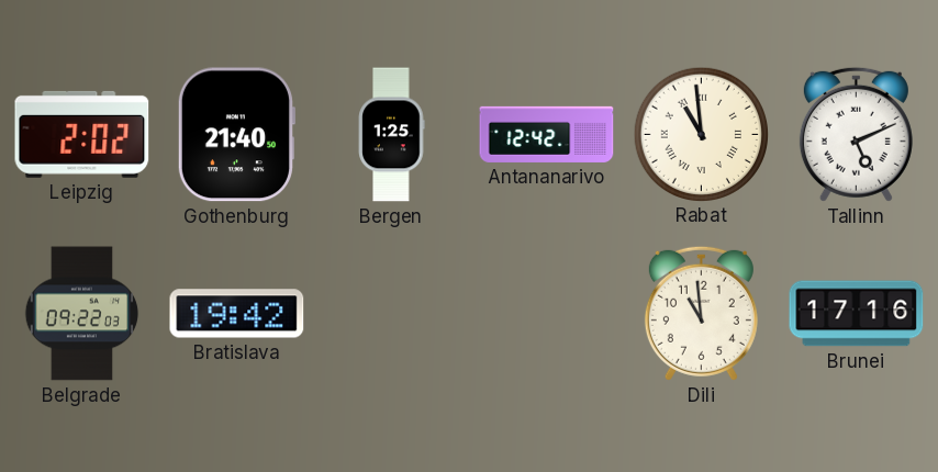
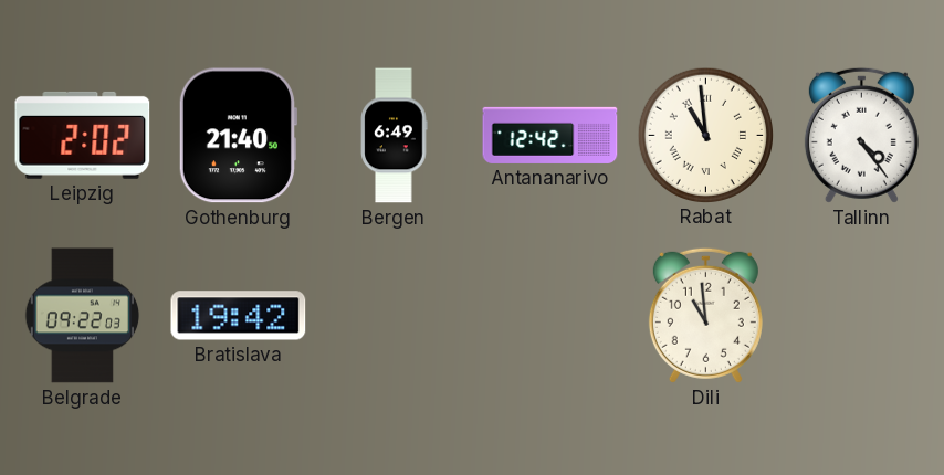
Bergen: 1:25 -> 6:49
Tallinn: 5:11 -> 4:24
Brunei: 17:16 -> none
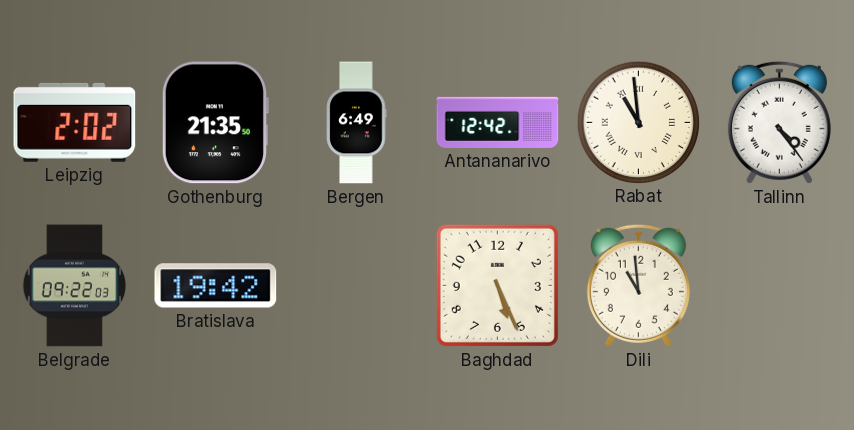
Gothenburg: 21:40 -> 21:35
Baghdad: none -> 5:26
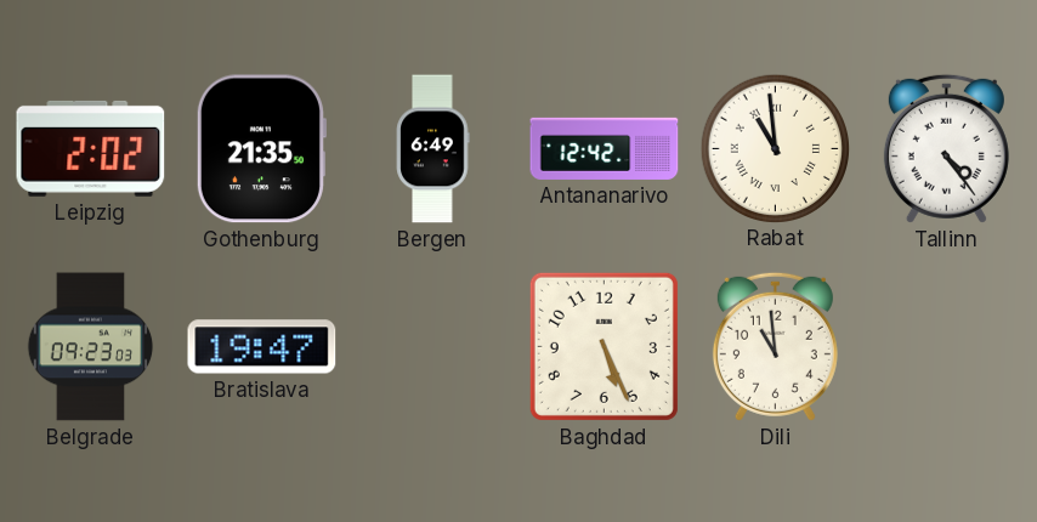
Belgrade: 09:22 -> 09:23
Bratislava: 19:42 -> 19:47
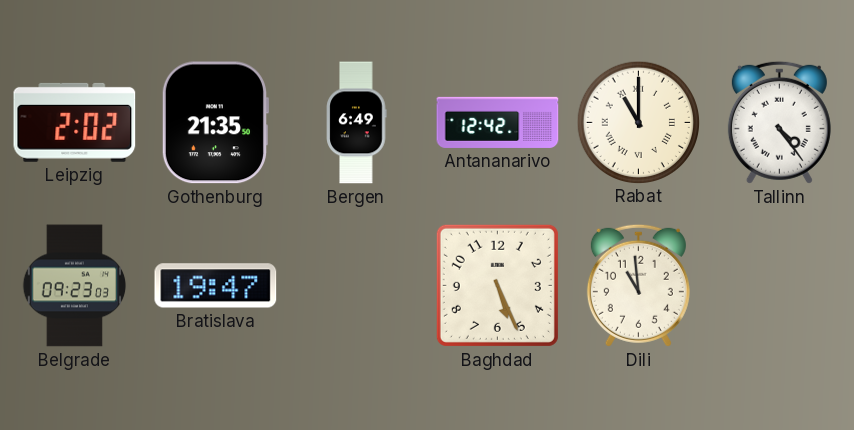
Rabat: 10:59 -> 11:00
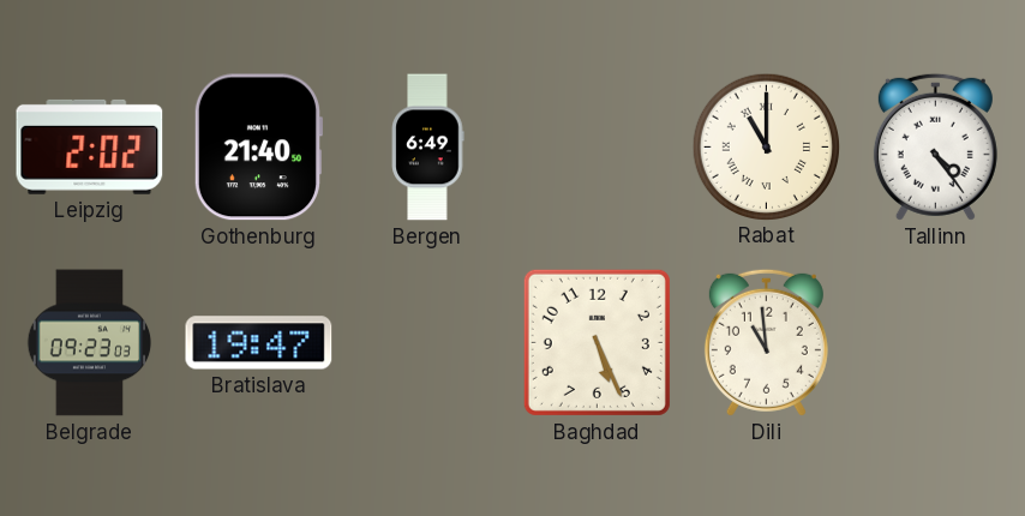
Gothenburg: 21:35 -> 21:40
Antananarivo: 12:42 -> none
